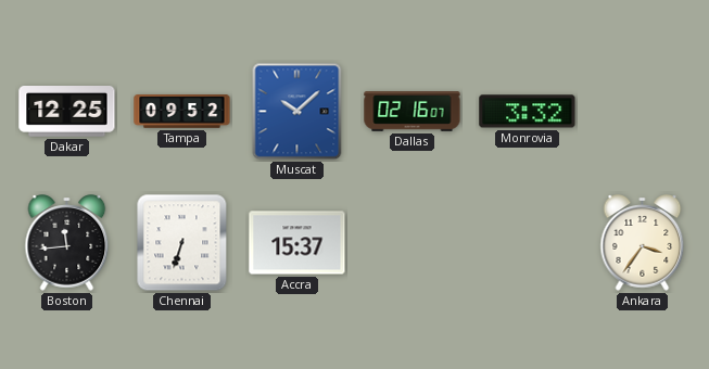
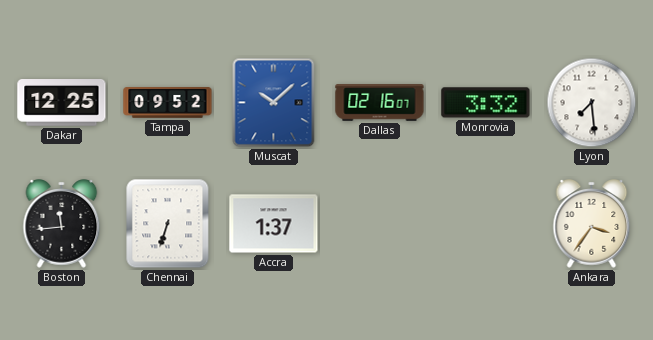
Lyon: none -> 7:29
Accra: 15:37 -> 1:37
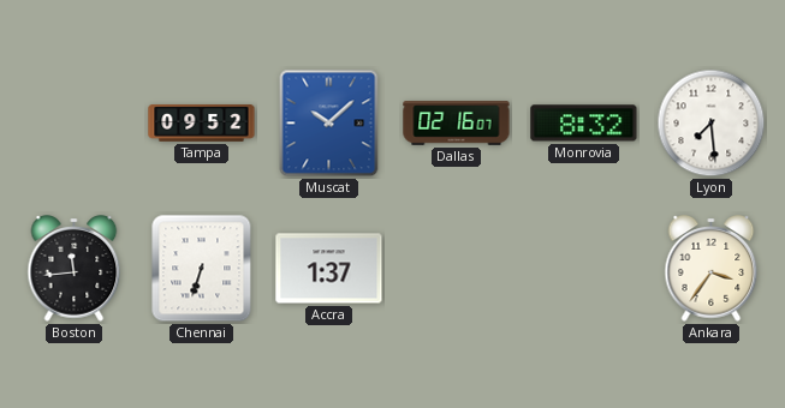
Dakar: 12:25 -> none
Monrovia: 3:32 -> 8:32
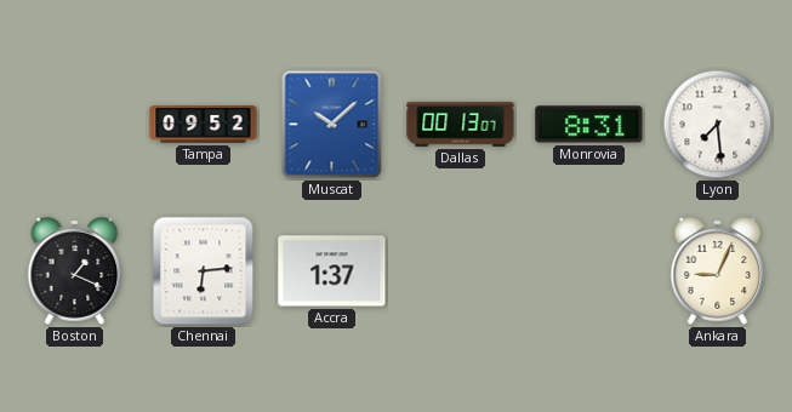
Dallas: 02:16 -> 00:13
Monrovia: 8:32 -> 8:31
Boston: 11:44 -> 1:19
Chennai: 6:33 -> 6:14
Ankara: 3:36 -> 9:04
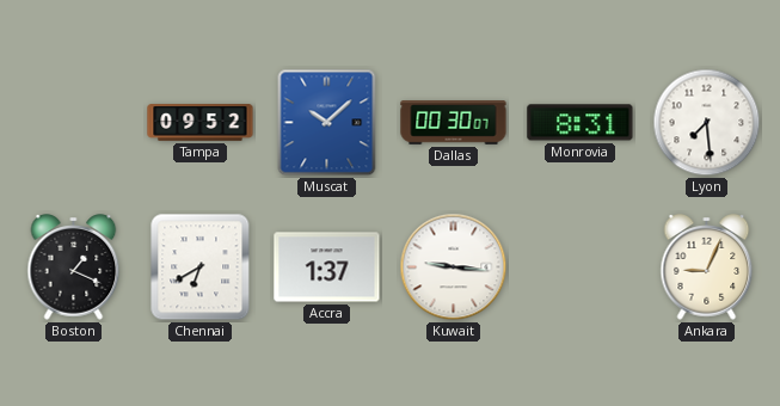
Dallas: 00:13 -> 00:30
Chennai: 6:14 -> 6:40
Kuwait: none -> 9:16
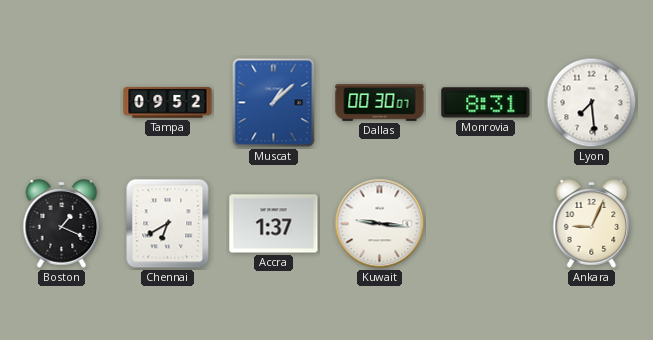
Muscat: 10:08 -> 1:08
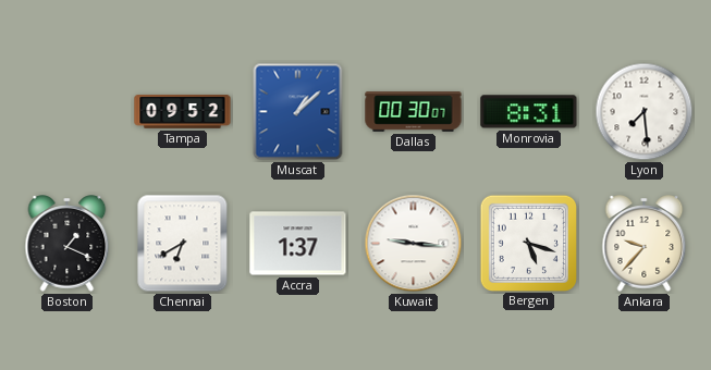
Bergen: none -> 5:18
Ankara: 9:04 -> 9:37
